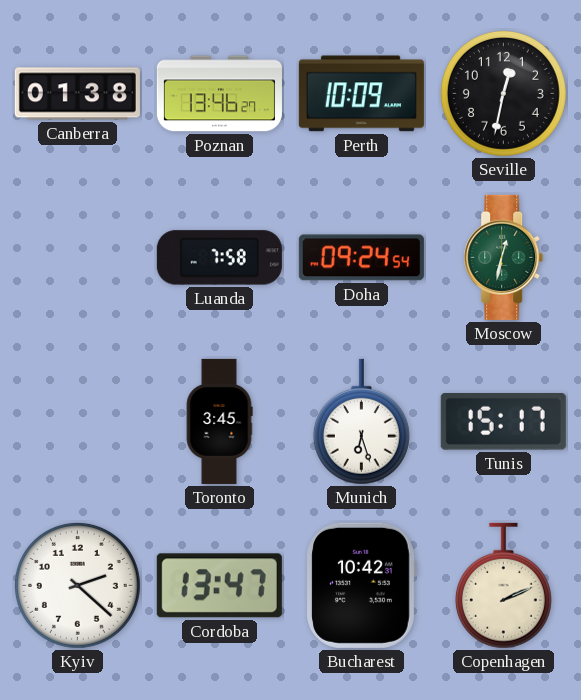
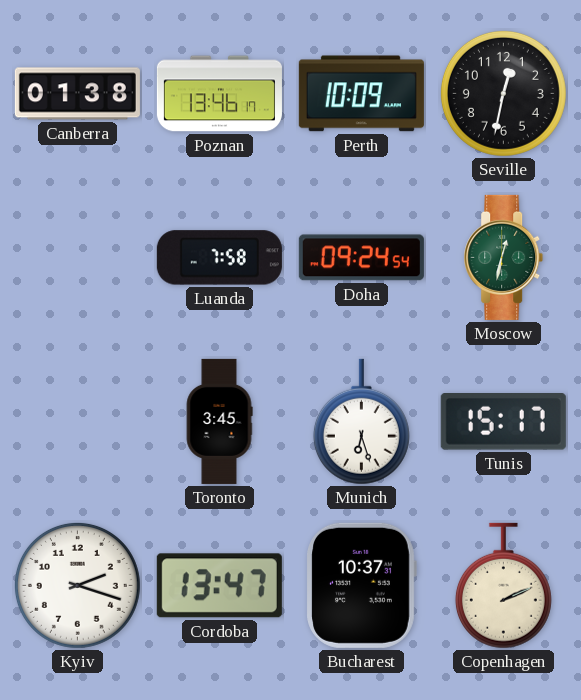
Poznan: 13:46:27 -> 13:46:17
Kyiv: 2:22 -> 2:18
Bucharest: 10:42 -> 10:37
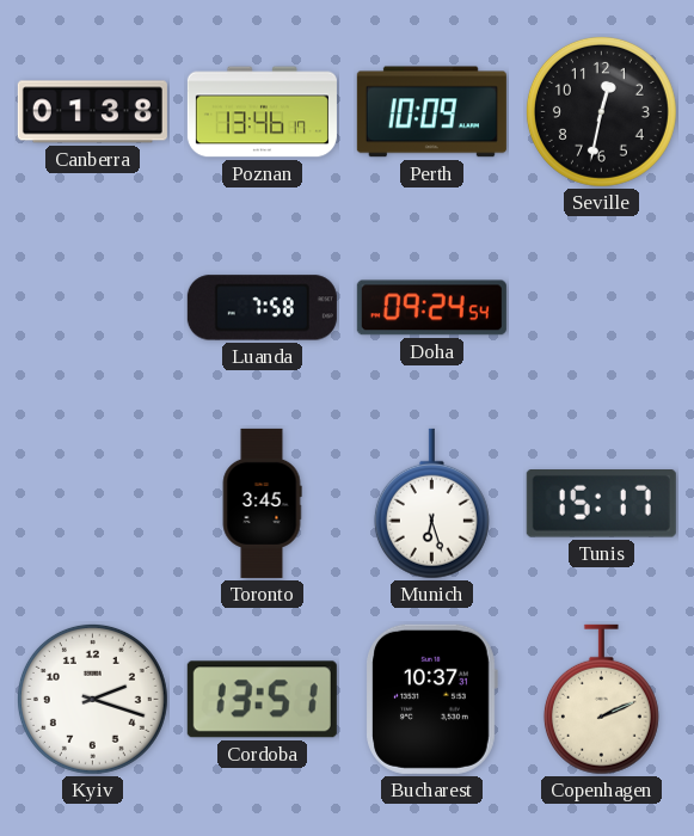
Moscow: 12:32 -> none
Cordoba: 13:47 -> 13:51
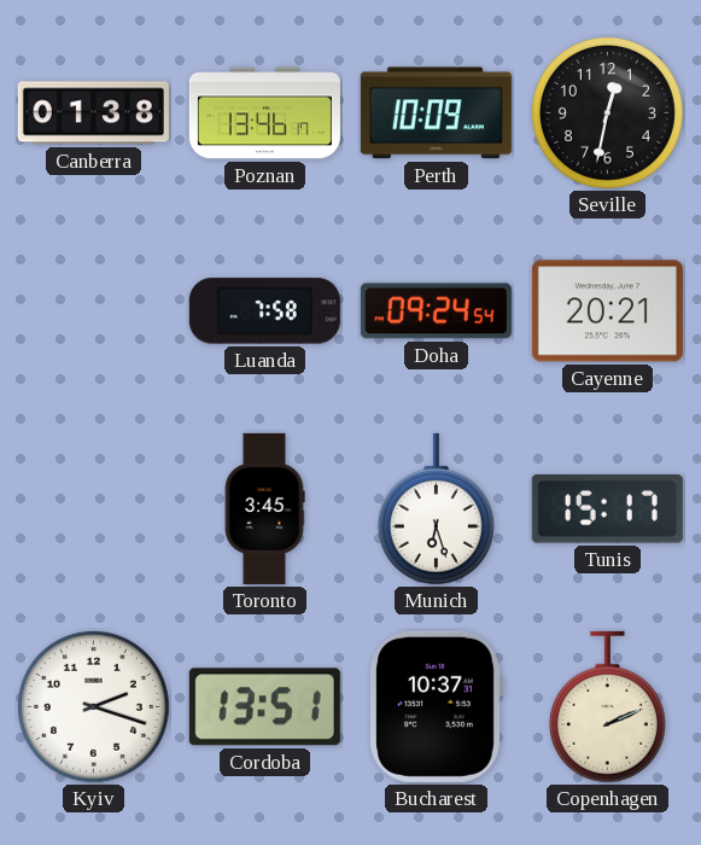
Cayenne: none -> 20:21
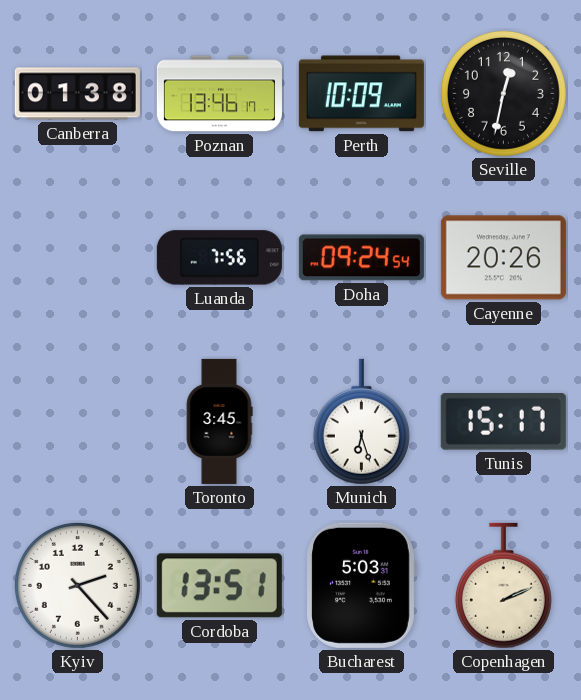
Luanda: 7:58 -> 7:56
Cayenne: 20:21 -> 20:26
Kyiv: 2:18 -> 2:23
Bucharest: 10:37 -> 5:03
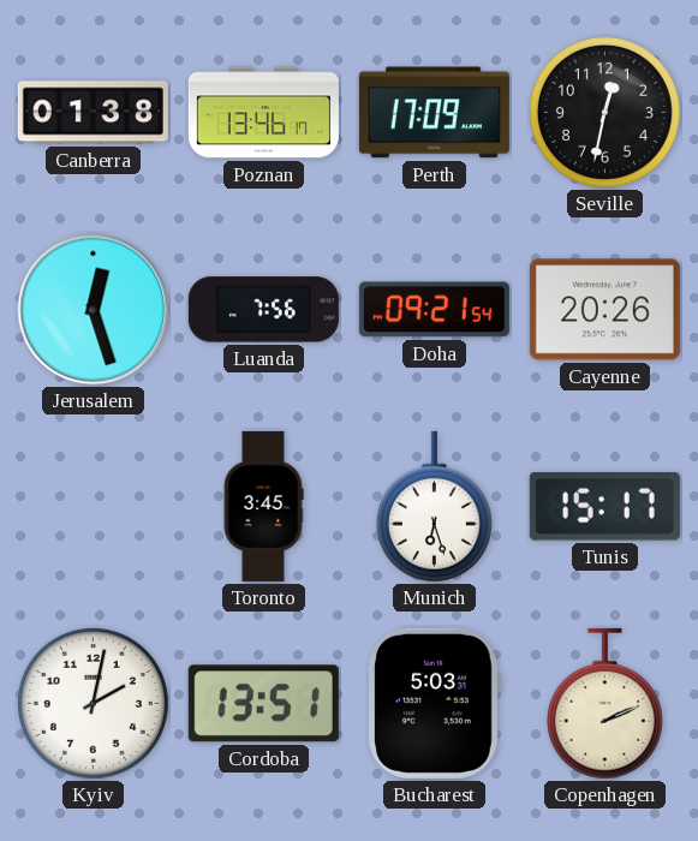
Perth: 10:09 -> 17:09
Jerusalem: none -> 12:27
Doha: 09:24 -> 09:21
Kyiv: 2:23 -> 2:02
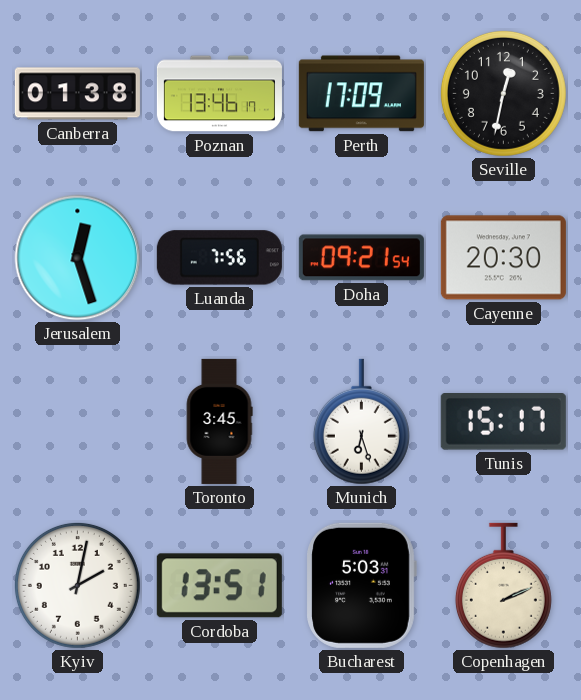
Cayenne: 20:26 -> 20:30
